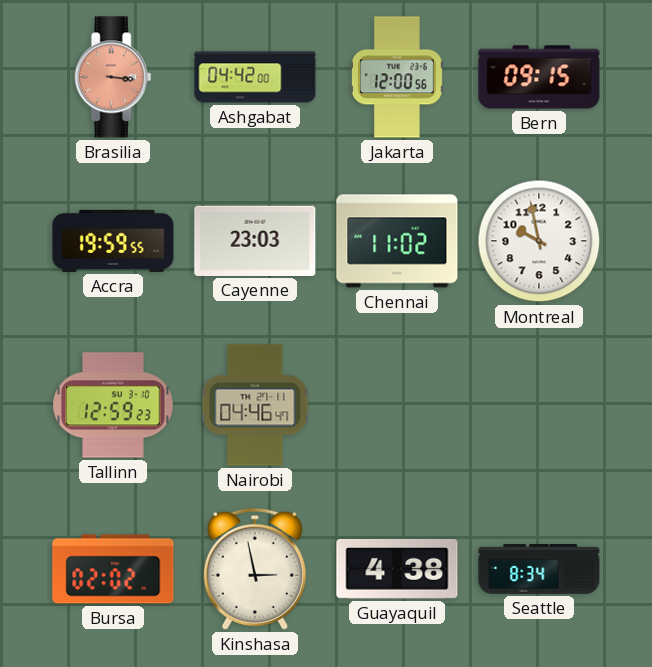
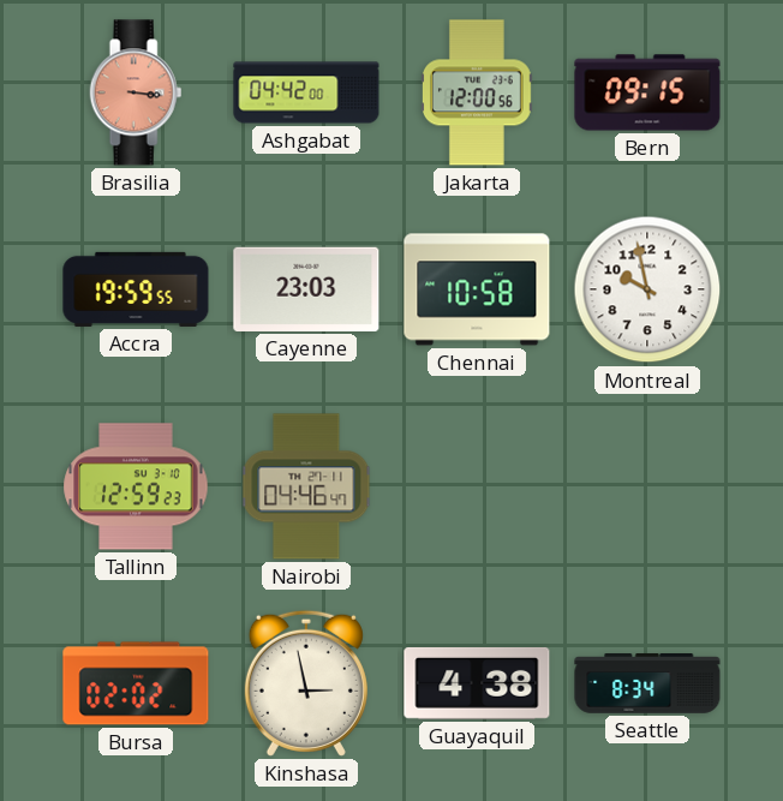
Chennai: 11:02 -> 10:58
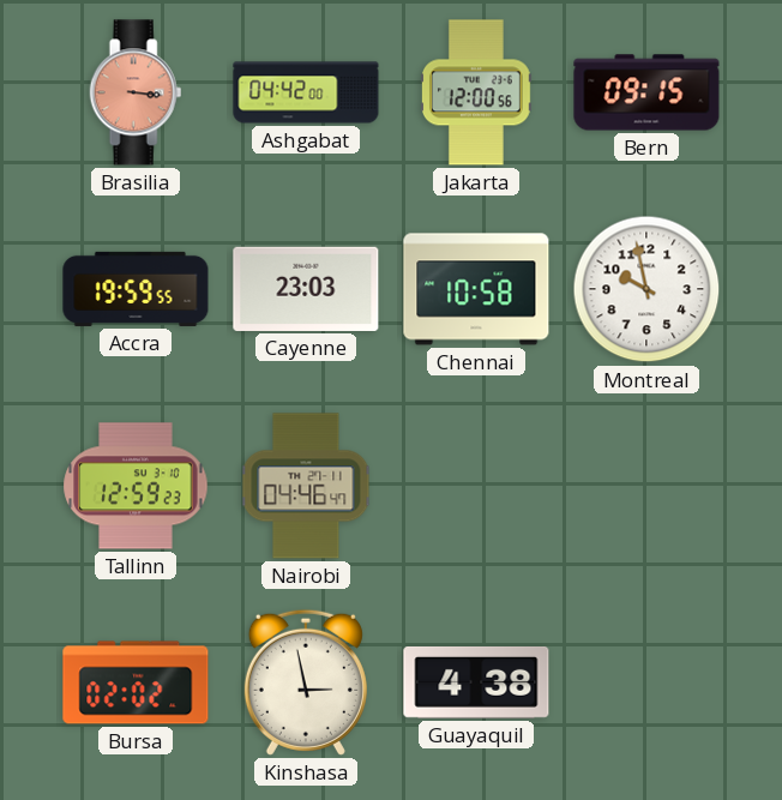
Seattle: 8:34 -> none
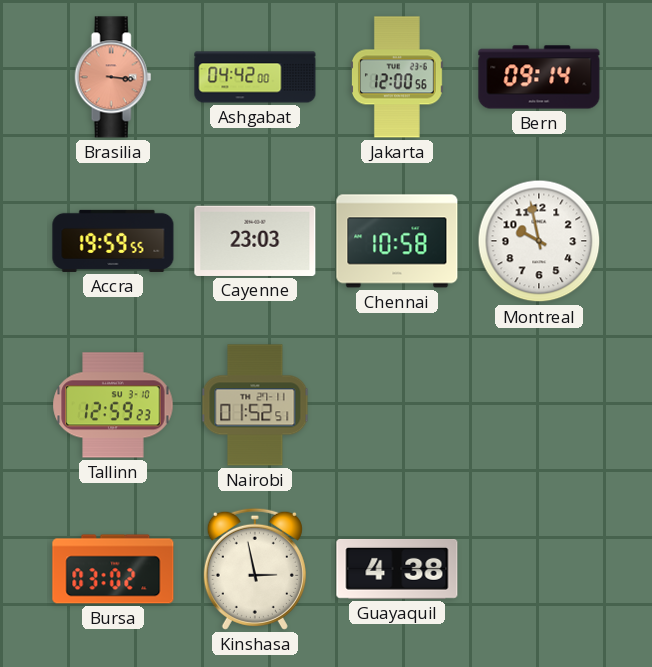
Bern: 09:15 -> 09:14
Nairobi: 04:46 -> 01:52
Bursa: 02:02 -> 03:02
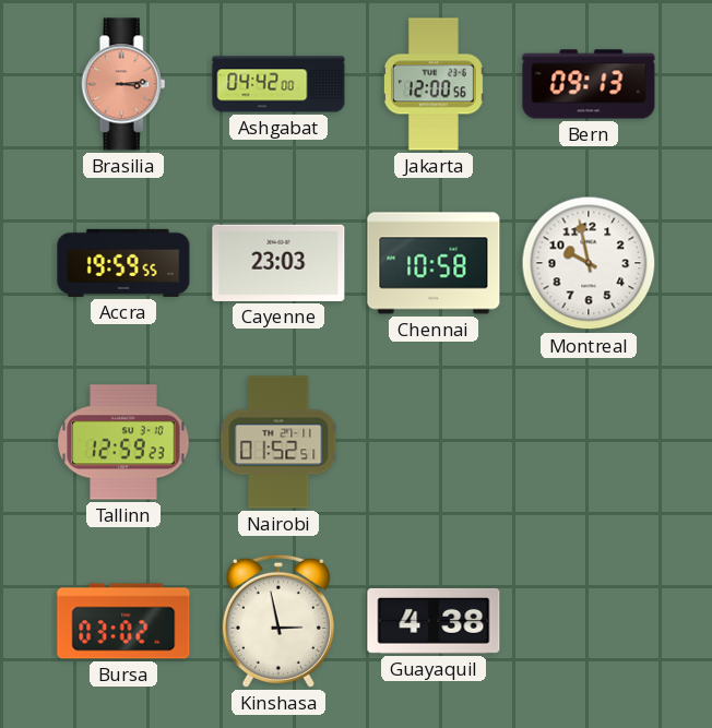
Brasilia: 3:16 -> 3:14
Bern: 09:14 -> 09:13
